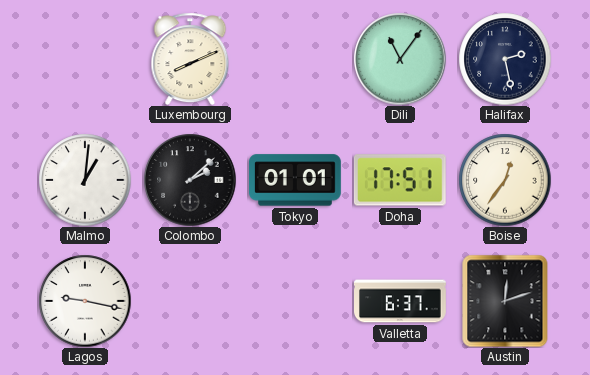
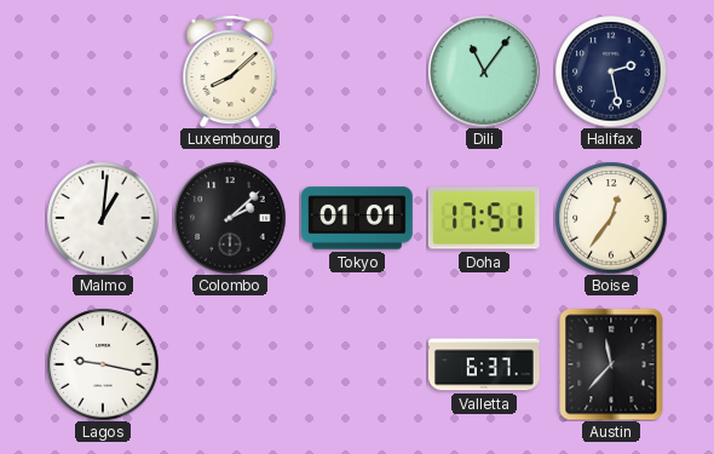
Luxembourg: 8:11 -> 8:08
Austin: 12:12 -> 11:37
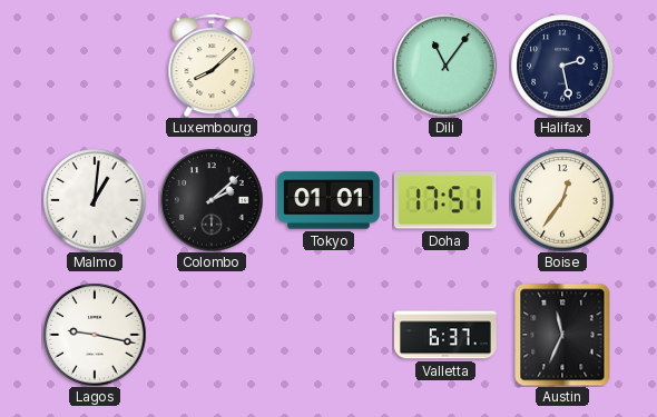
Austin: 11:37 -> 11:34
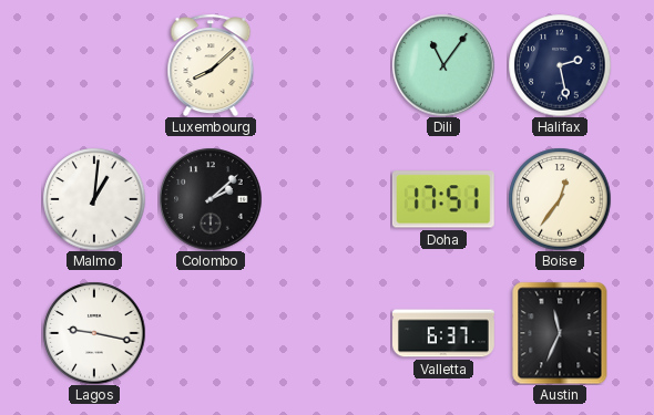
Tokyo: 01:01 -> none
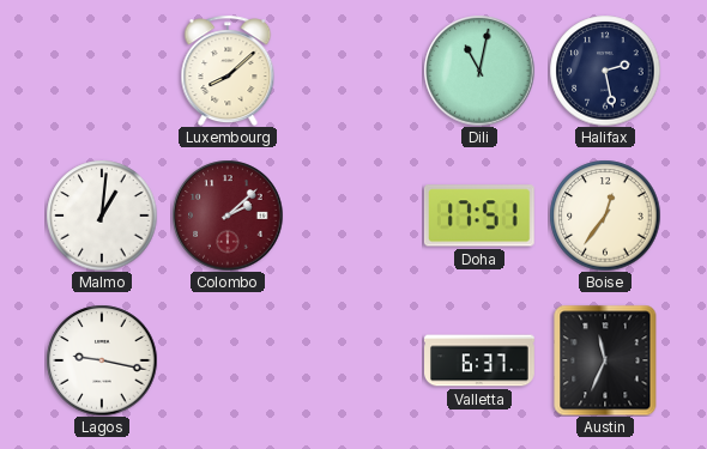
Dili: 11:06 -> 11:02
Colombo dial: black -> burgundy
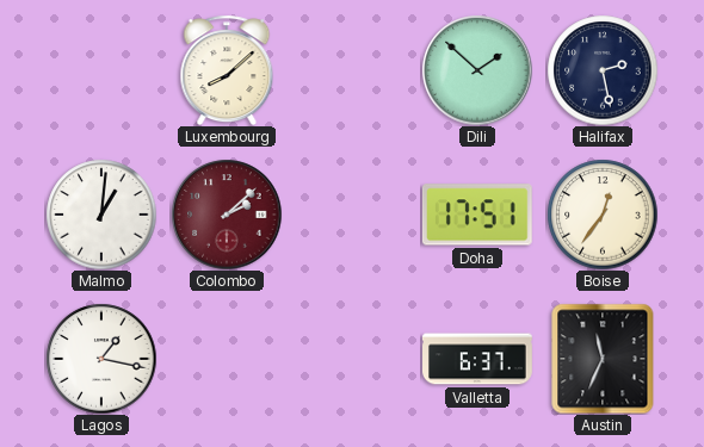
Dili: 11:02 -> 1:52
Lagos: 9:17 -> 1:17
